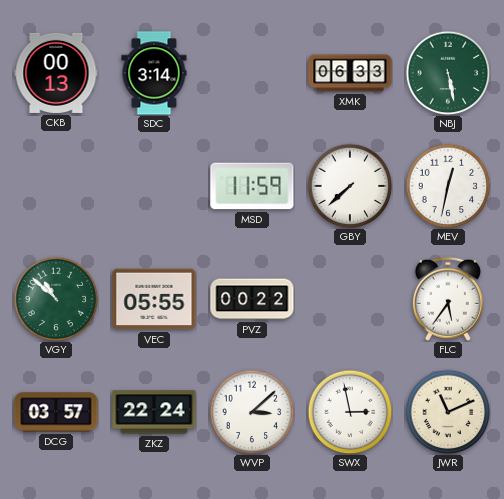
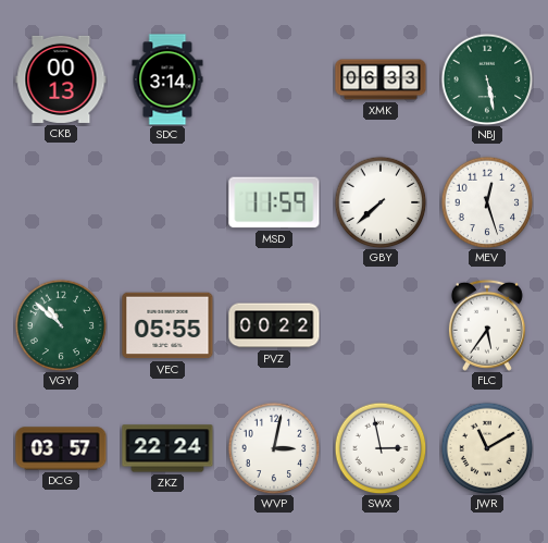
MEV: 12:32 -> 12:27
WVP: 3:08 -> 3:02
JWR: 11:11 -> 11:10
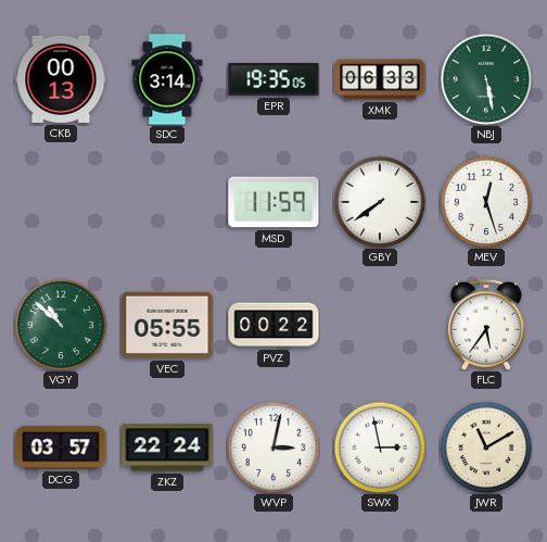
EPR: none -> 19:35
GBY: 7:38 -> 7:39
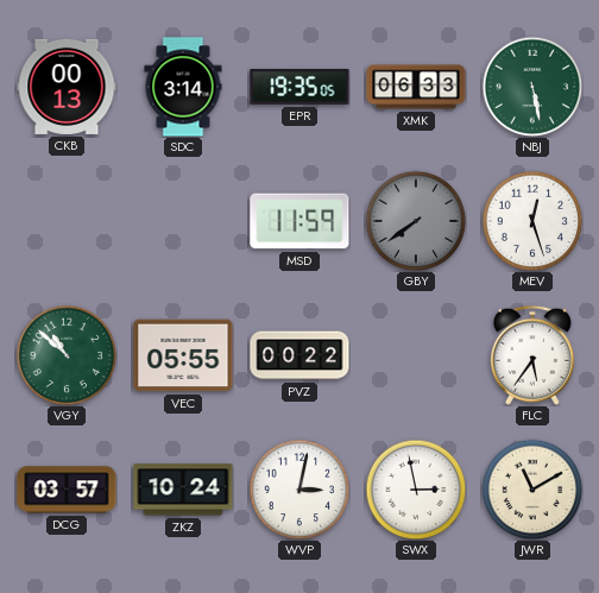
GBY dial: white -> grey
ZKZ: 22:24 -> 10:24
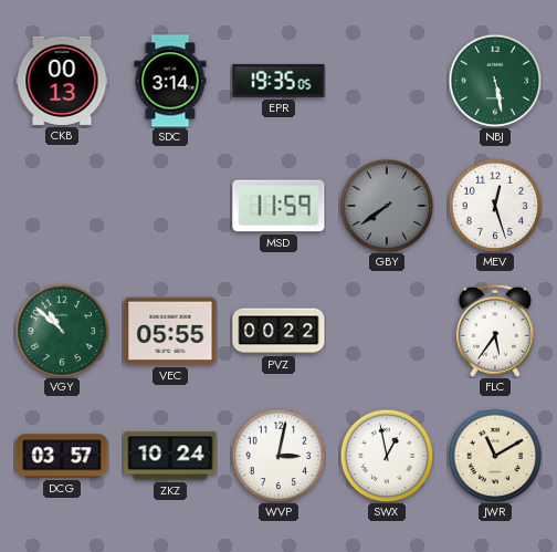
XMK: 06:33 -> none
SWX: 2:58 -> 12:58
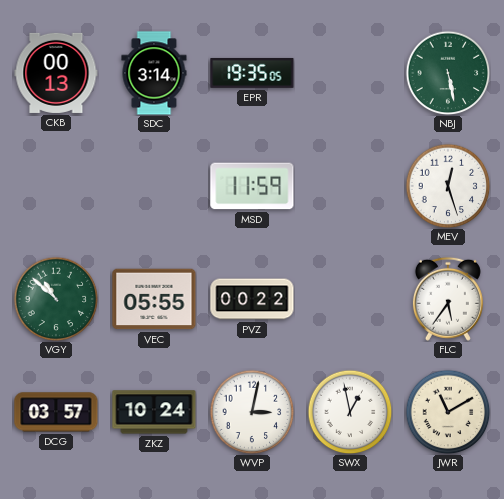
GBY: 7:39 -> none
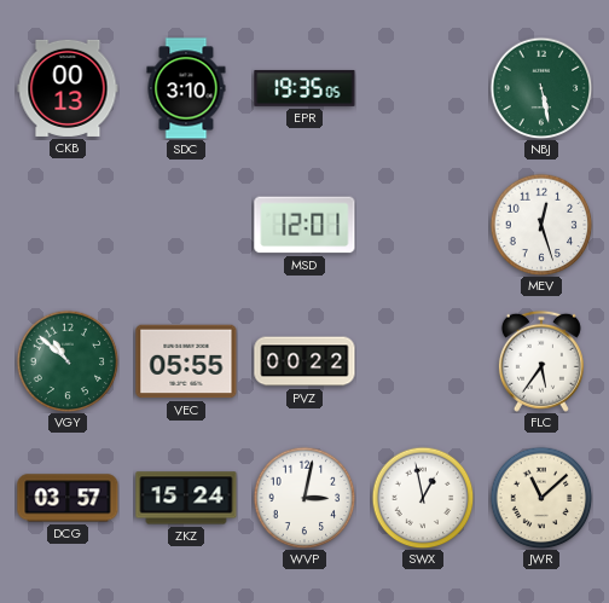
SDC: 3:14 -> 3:10
MSD: 11:59 -> 12:01
ZKZ: 10:24 -> 15:24
JWR: 11:10 -> 11:08
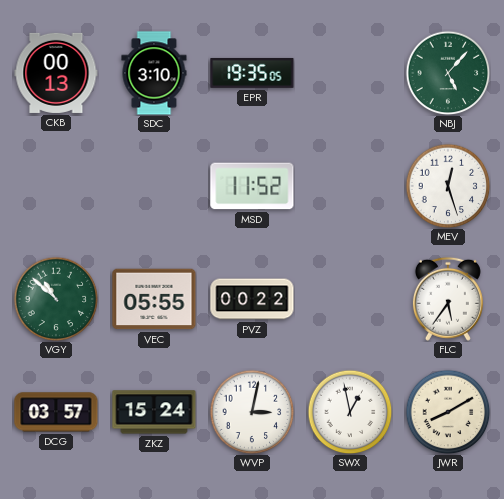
NBJ: 5:28 -> 5:07
MSD: 12:01 -> 11:52
JWR: 11:08 -> 8:10
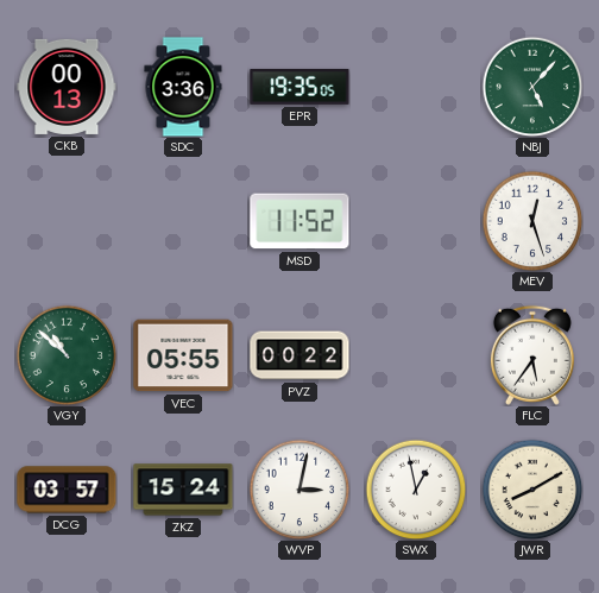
SDC: 3:10 -> 3:36
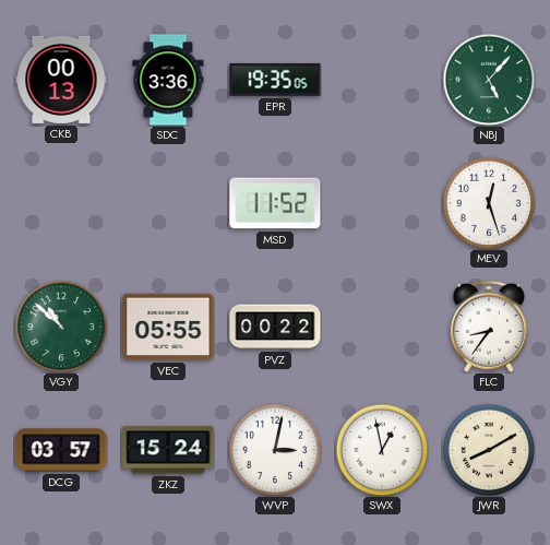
FLC: 5:36 -> 8:36
